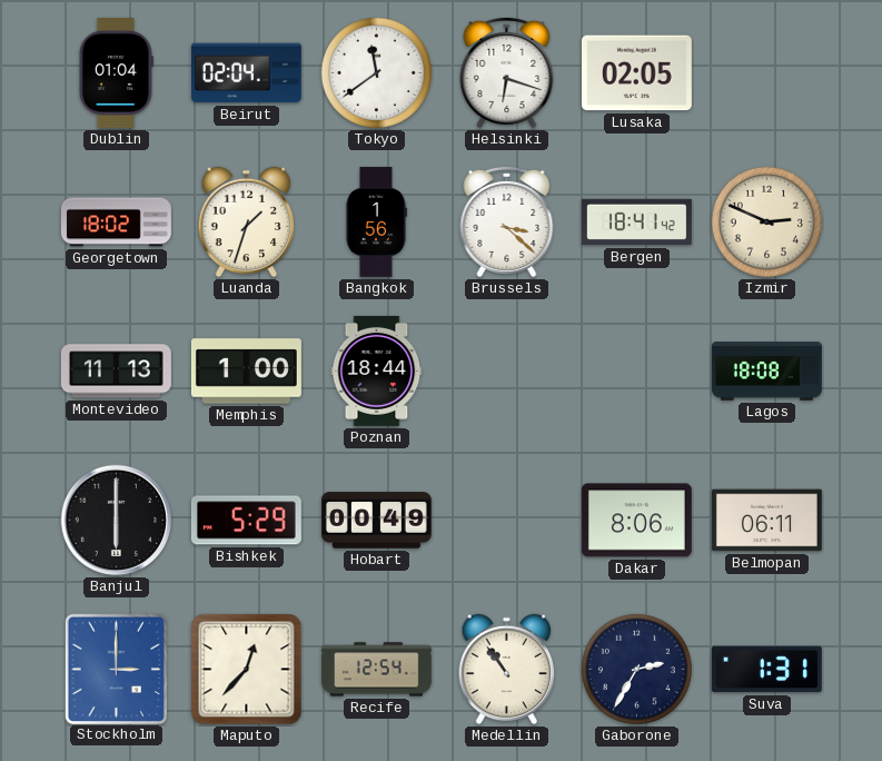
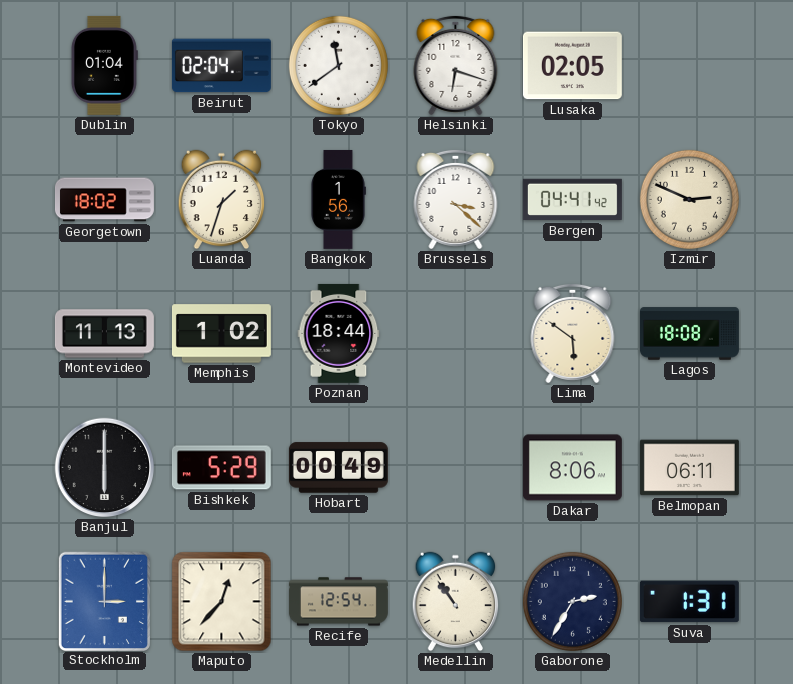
Bergen: 18:41 -> 04:41
Memphis: 1:00 -> 1:02
Lima: none -> 5:51
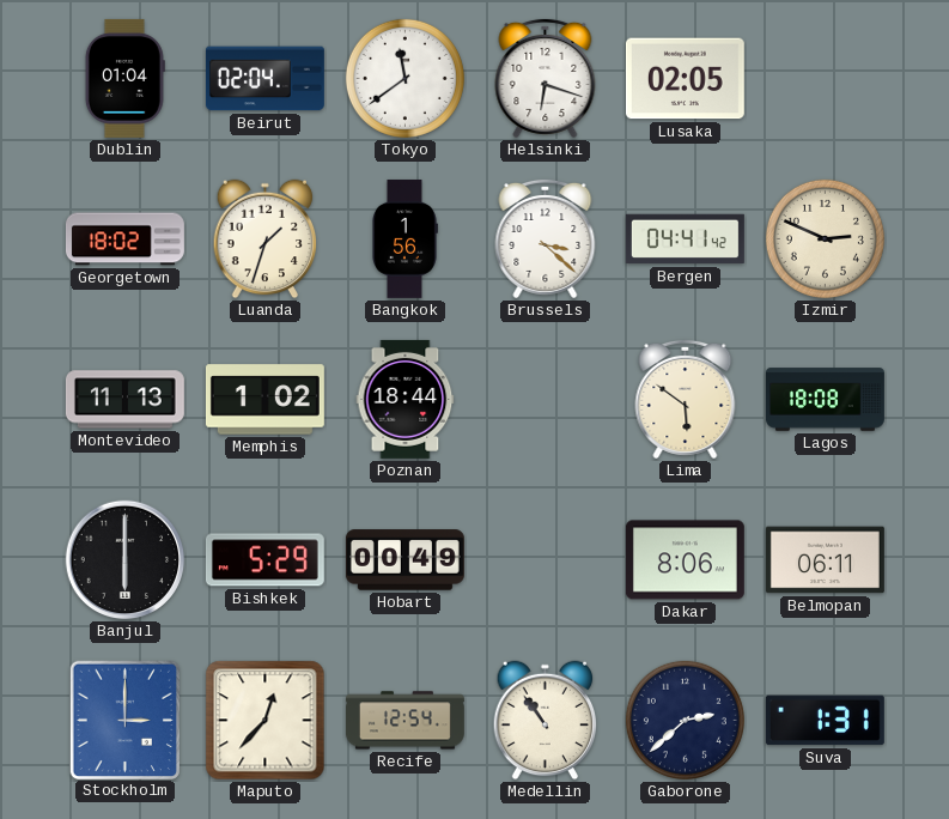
Gaborone: 2:35 -> 2:38
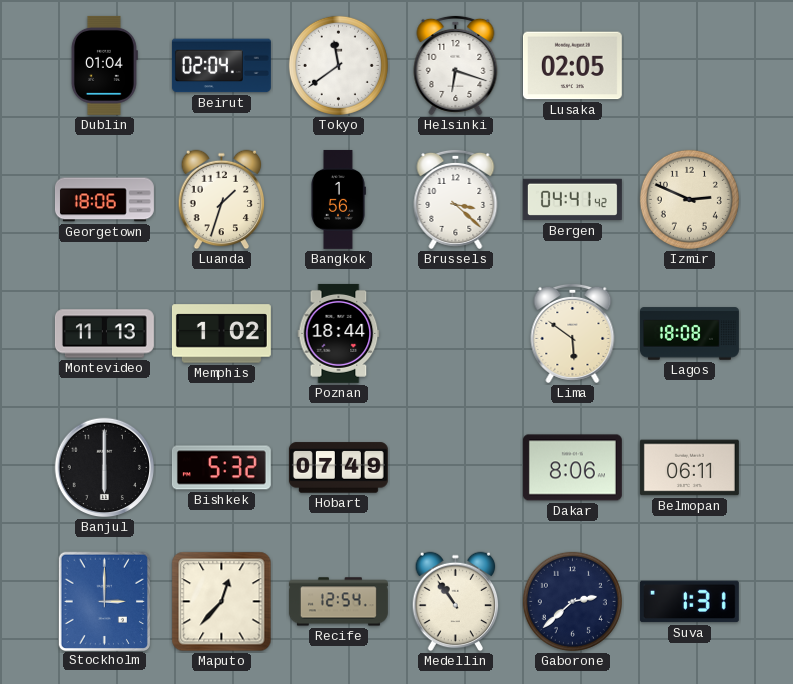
Georgetown: 18:02 -> 18:06
Bishkek: 5:29 -> 5:32
Hobart: 00:49 -> 07:49
